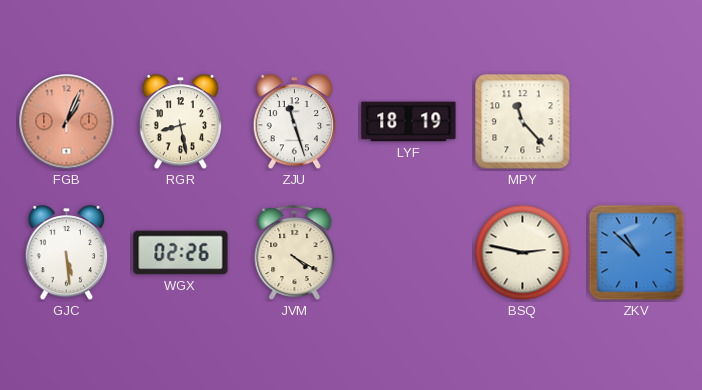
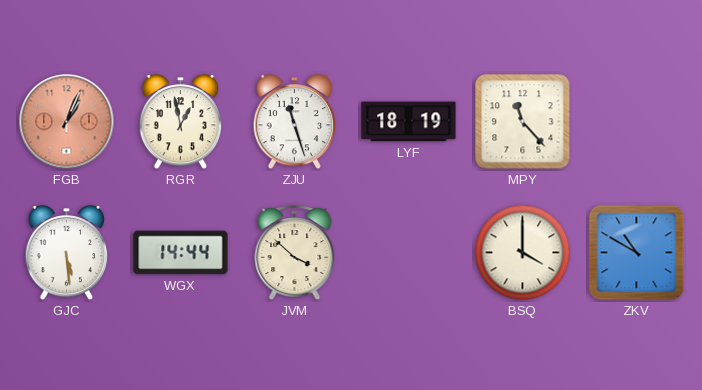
RGR: 8:28 -> 12:58
WGX: 02:26 -> 14:44
JVM: 4:20 -> 3:52
BSQ: 2:47 -> 4:00
ZKV: 10:52 -> 10:50
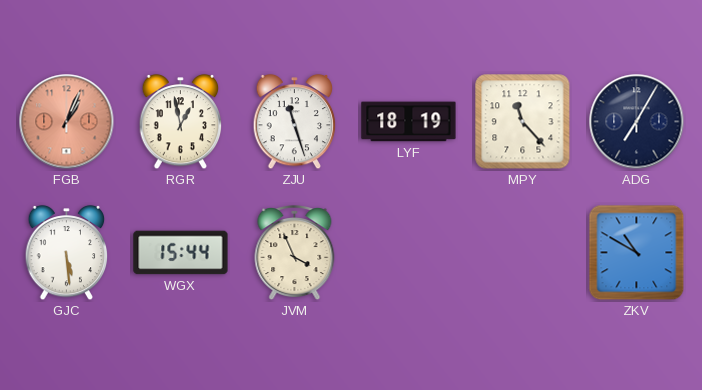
ADG: none -> 7:05
WGX: 14:44 -> 15:44
JVM: 3:52 -> 3:56
BSQ: 4:00 -> none
